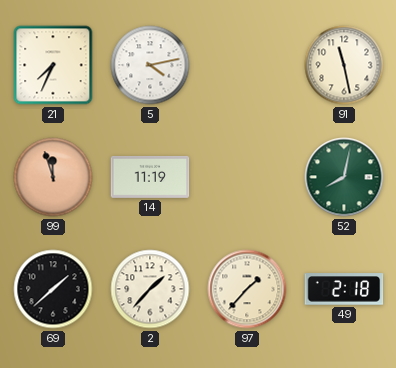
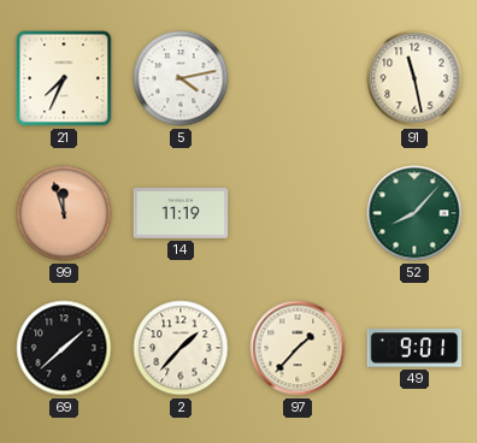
52: 8:02 -> 8:07
49: 2:18 -> 9:01
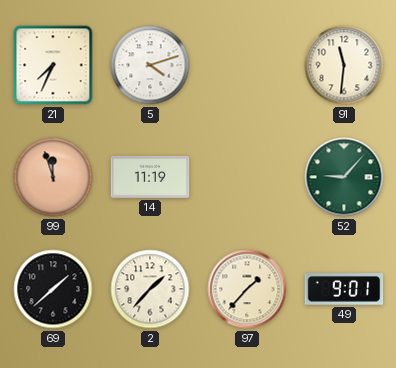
5: 4:13 -> 4:12
91: 11:28 -> 11:31
52: 8:07 -> 9:07
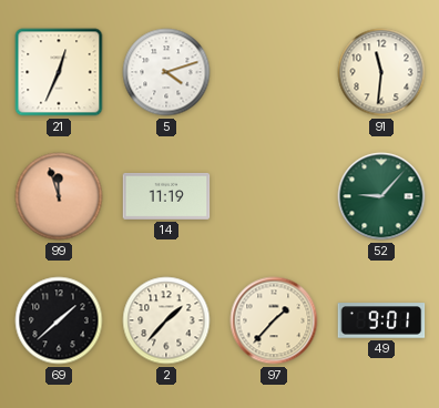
21: 7:34 -> 12:34
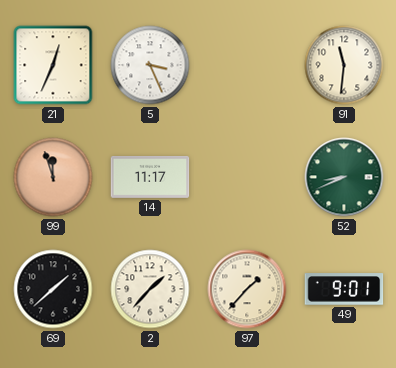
5: 4:12 -> 3:26
14: 11:19 -> 11:17
52: 9:07 -> 8:41
